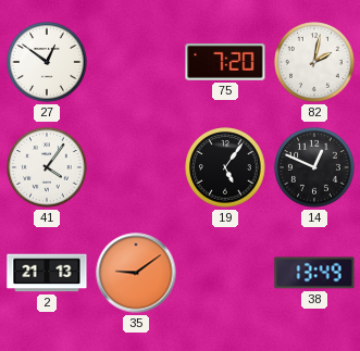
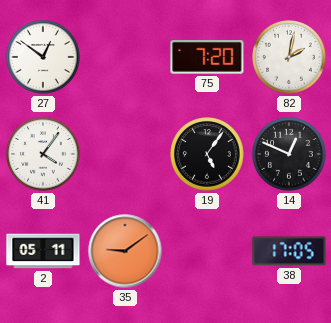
2: 21:13 -> 05:11
38: 13:49 -> 17:05
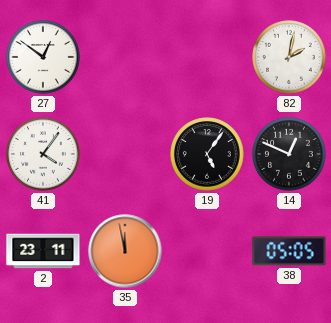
75: 7:20 -> none
2: 05:11 -> 23:11
35: 9:09 -> 11:58
38: 17:05 -> 05:05
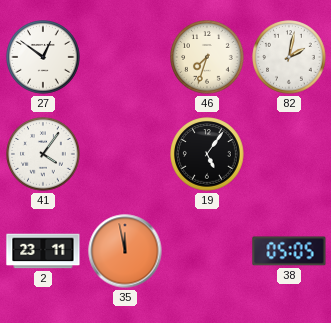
46: none -> 7:33
14: 12:49 -> none
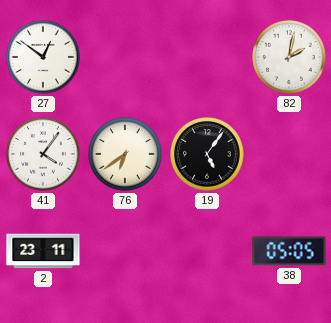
46: 7:33 -> none
76: none -> 6:39
35: 11:58 -> none
